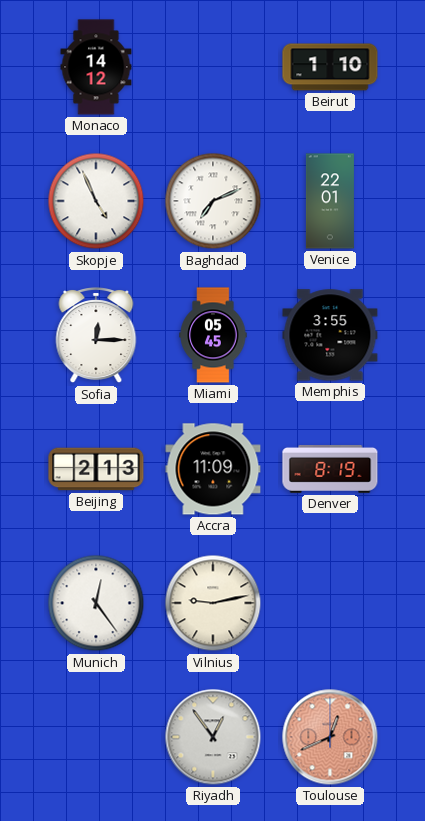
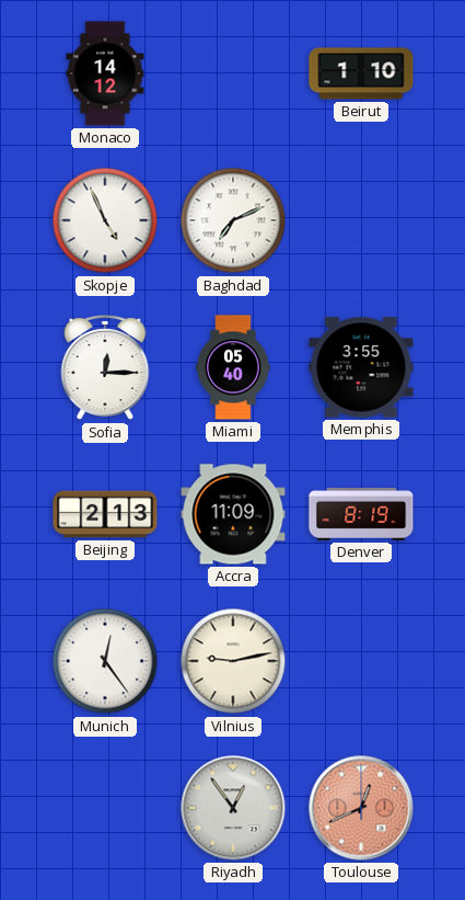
Venice: 22:01 -> none
Miami: 05:45 -> 05:40
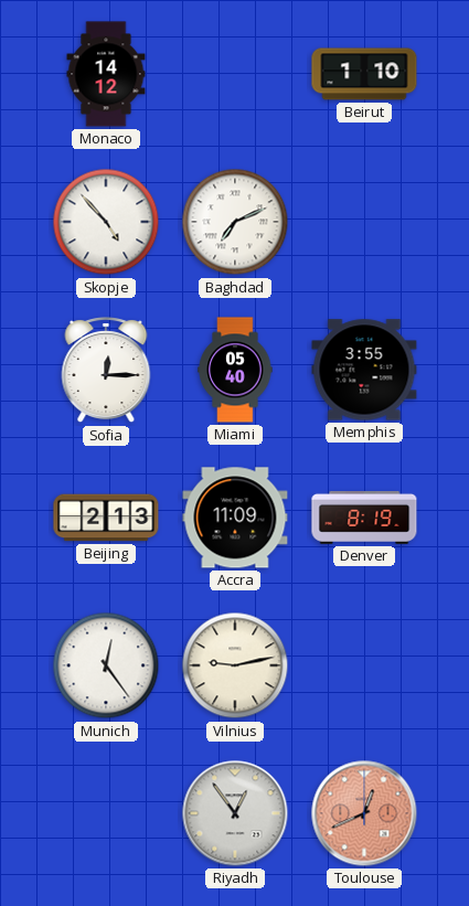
Skopje: 4:56 -> 4:53
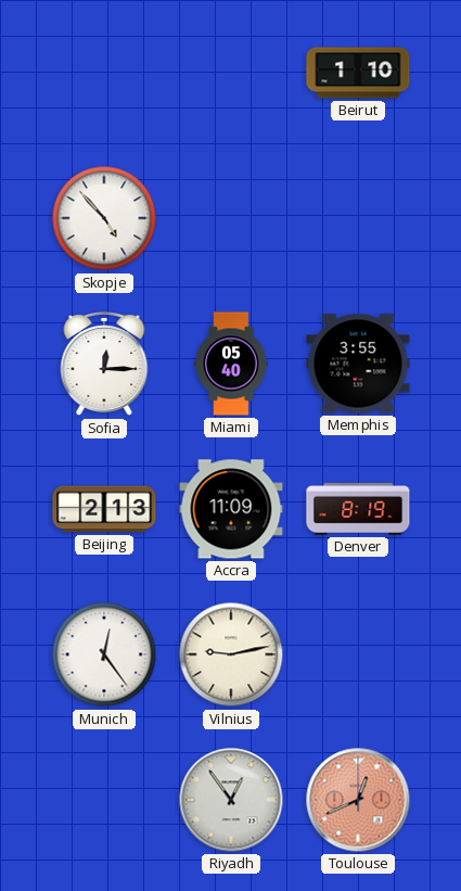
Monaco: 14:12 -> none
Baghdad: 7:11 -> none
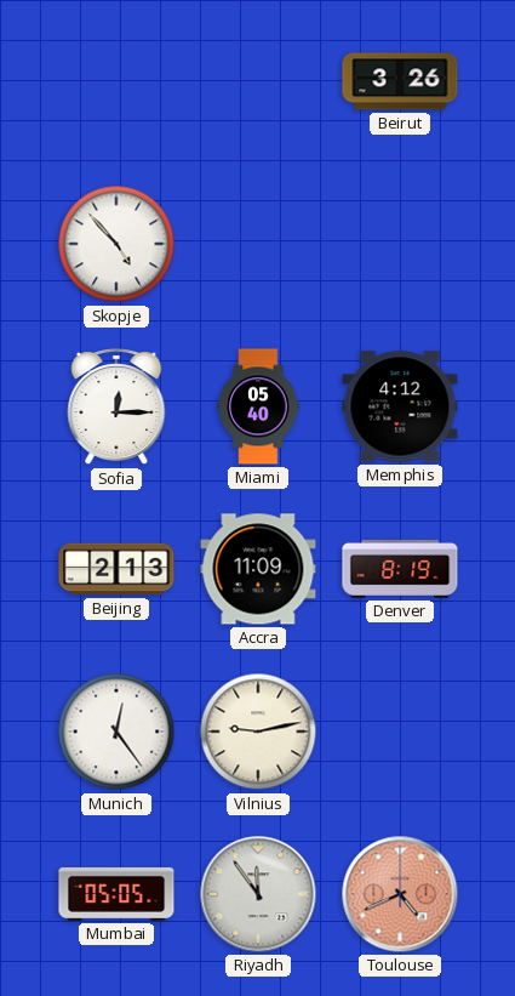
Beirut: 1:10 -> 3:26
Memphis: 3:55 -> 4:12
Mumbai: none -> 05:05
Riyadh: 12:54 -> 11:54
Toulouse: 12:41 -> 4:41
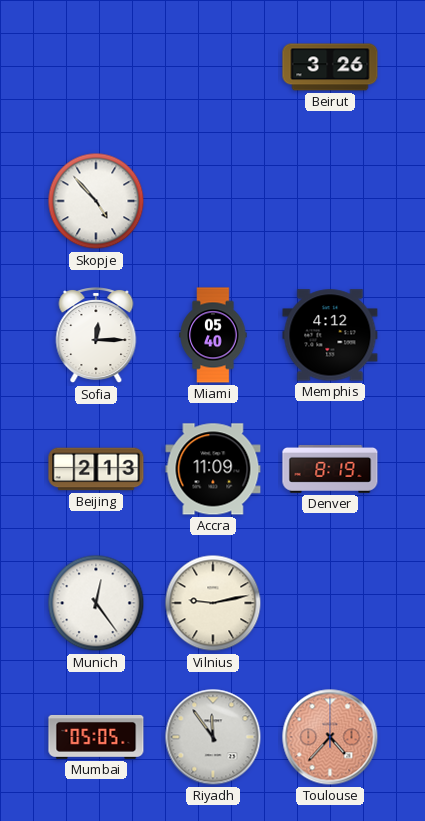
Toulouse: 4:41 -> 4:37
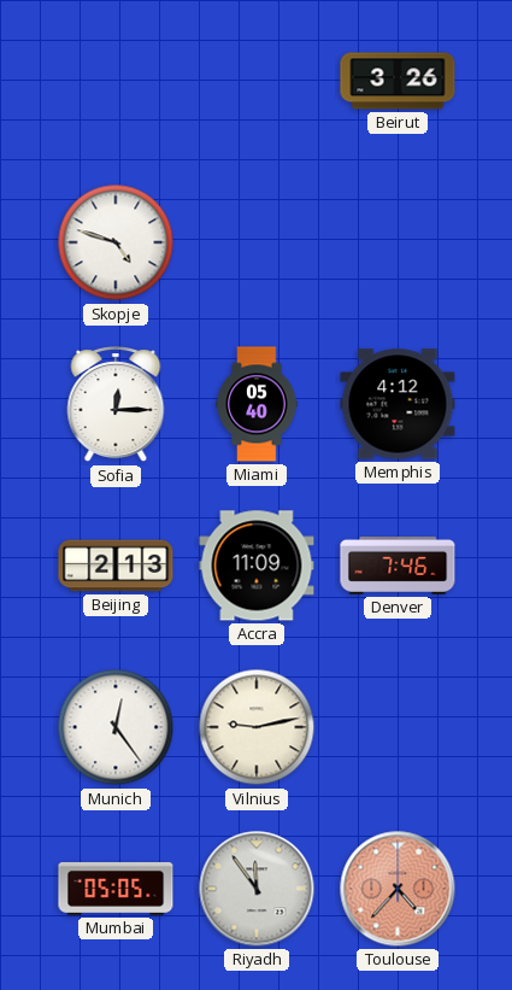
Skopje: 4:53 -> 4:48
Denver: 8:19 -> 7:46
